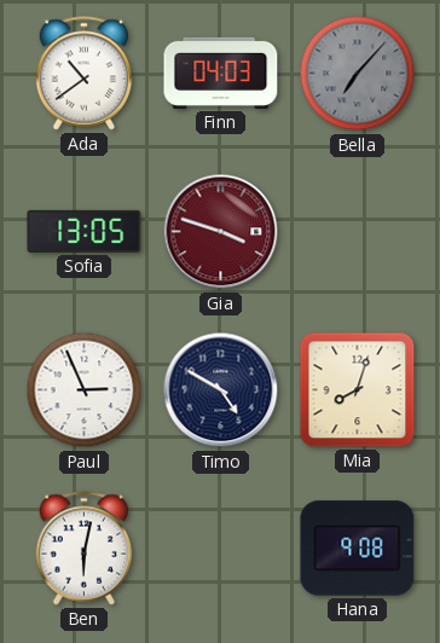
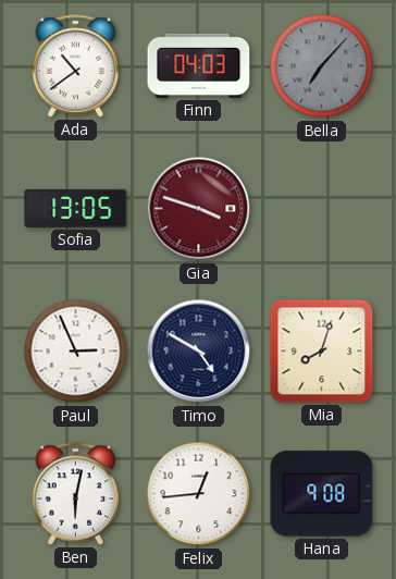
Felix: none -> 12:44
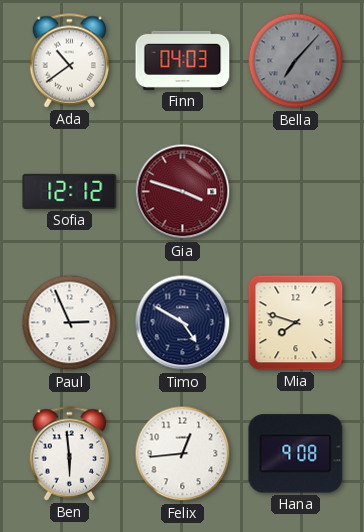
Sofia: 13:05 -> 12:12
Mia: 8:03 -> 7:48
Ben: 6:02 -> 5:59
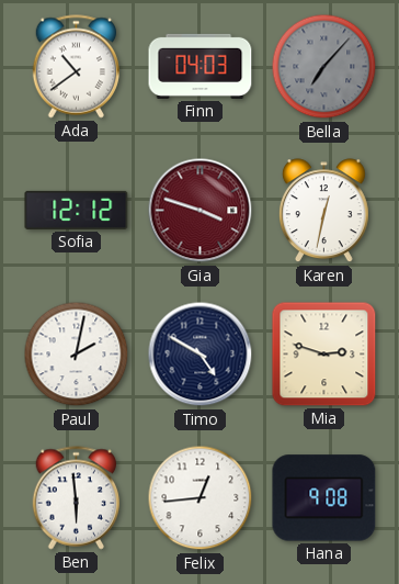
Karen: none -> 12:32
Paul: 2:56 -> 2:02
Mia: 7:48 -> 2:48
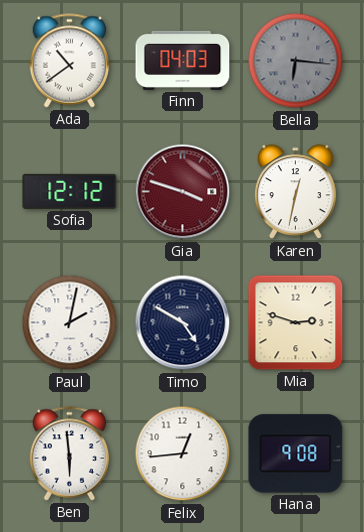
Bella: 7:07 -> 6:16
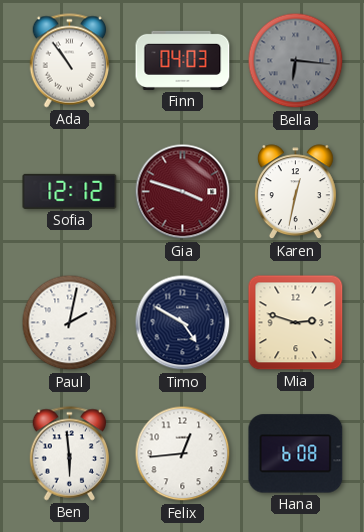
Ada: 10:39 -> 10:54
Hana: 9:08 -> 6:08
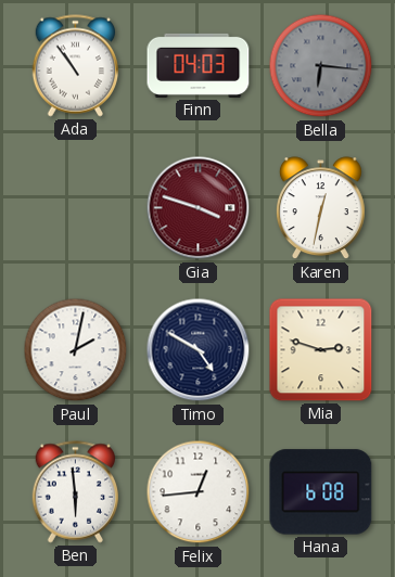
Sofia: 12:12 -> none
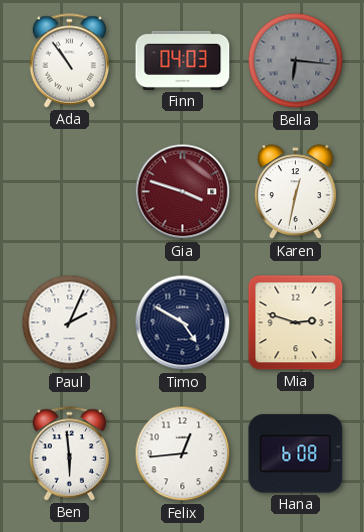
Paul: 2:02 -> 2:04
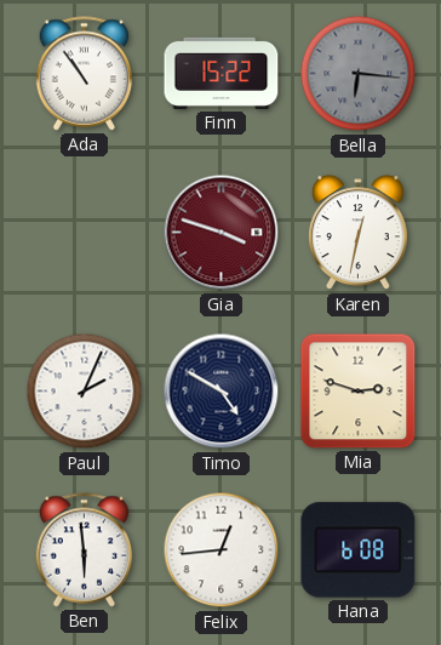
Finn: 04:03 -> 15:22
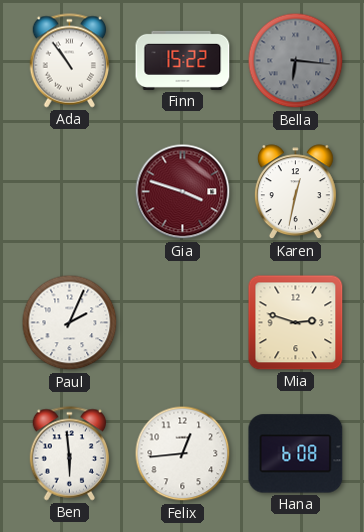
Timo: 4:50 -> none
